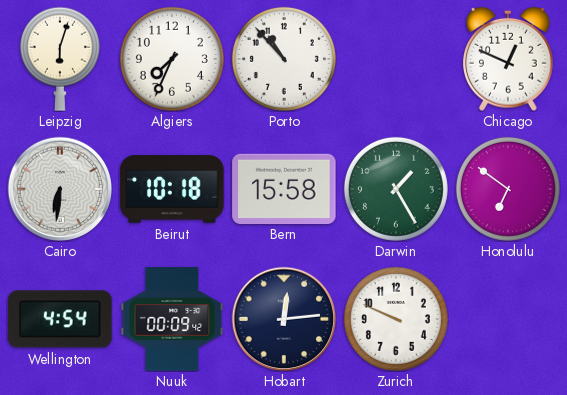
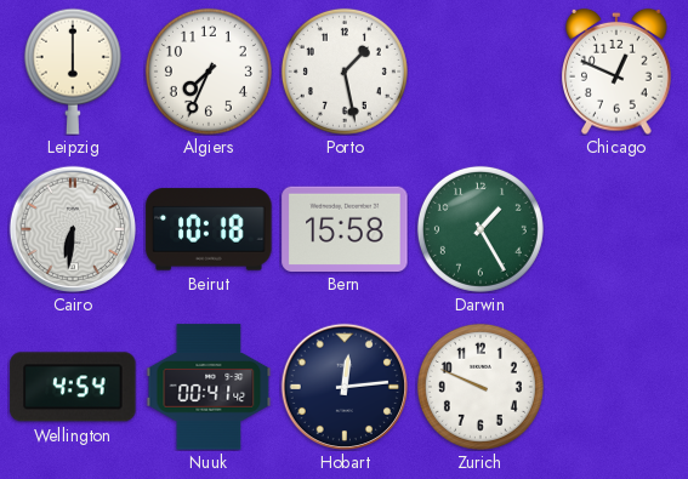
Leipzig: 6:03 -> 6:00
Porto: 10:53 -> 1:28
Honolulu: 6:51 -> none
Nuuk: 00:09 -> 00:41
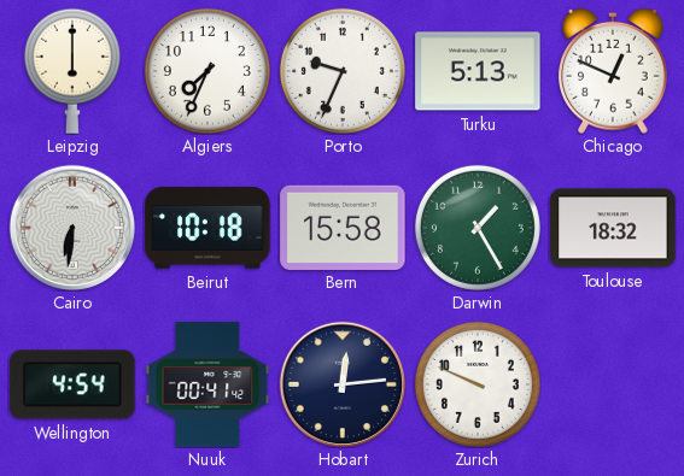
Porto: 1:28 -> 9:34
Turku: none -> 5:13
Toulouse: none -> 18:32
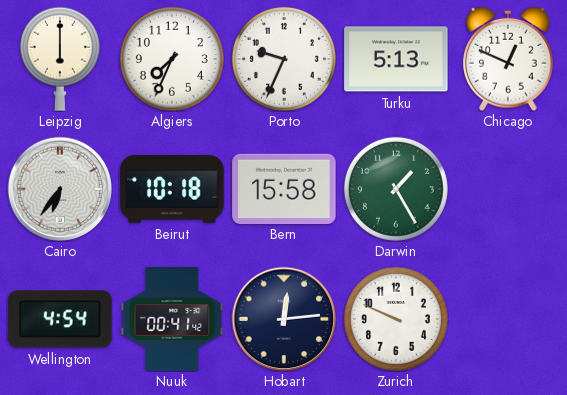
Cairo: 6:31 -> 6:36
Toulouse: 18:32 -> none
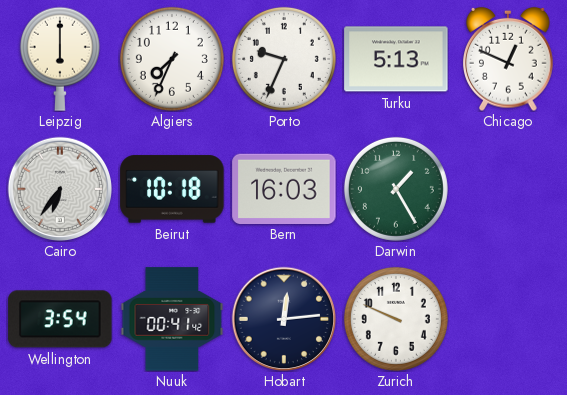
Bern: 15:58 -> 16:03
Wellington: 4:54 -> 3:54
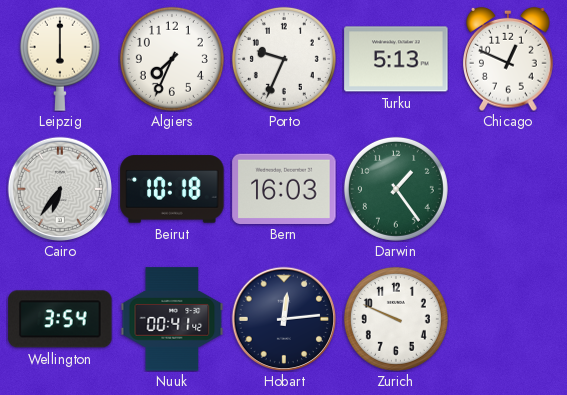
Darwin: 1:25 -> 1:24
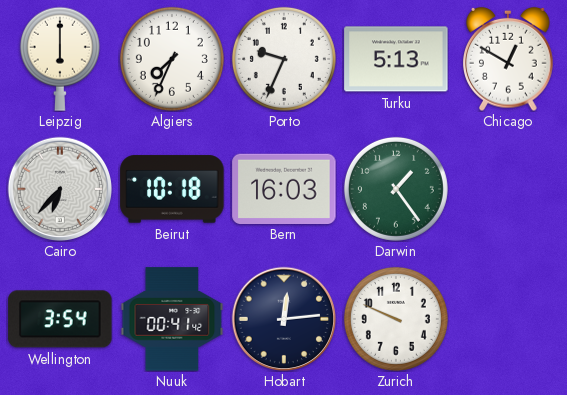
Chicago: 12:49 -> 12:50
Cairo: 6:36 -> 6:37
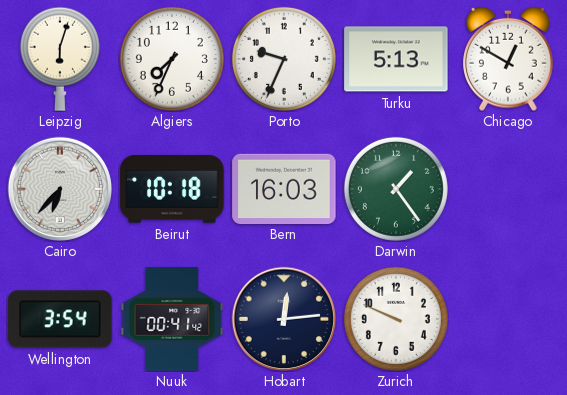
Leipzig: 6:00 -> 6:03
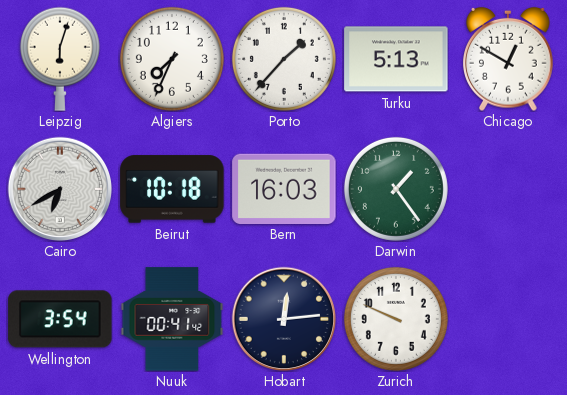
Porto: 9:34 -> 1:37
Cairo: 6:37 -> 6:40
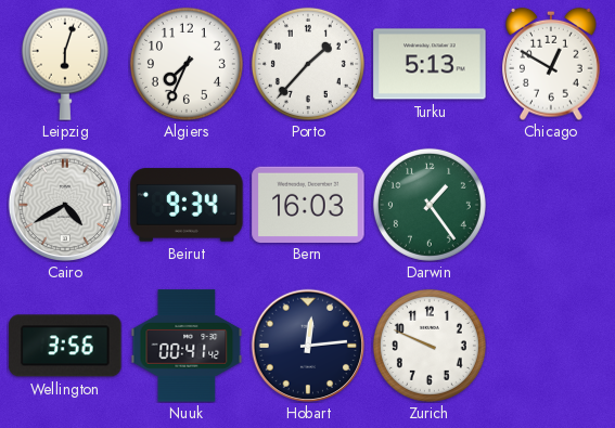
Cairo: 6:40 -> 4:40
Beirut: 10:18 -> 9:34
Wellington: 3:54 -> 3:56
